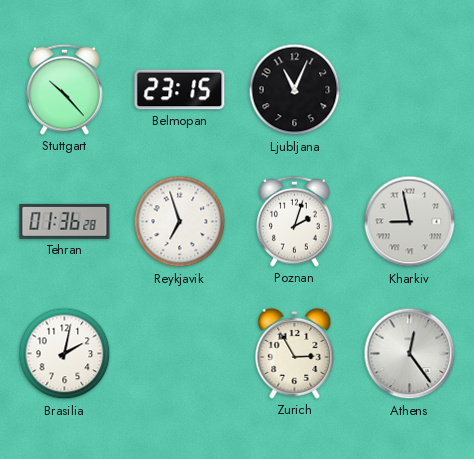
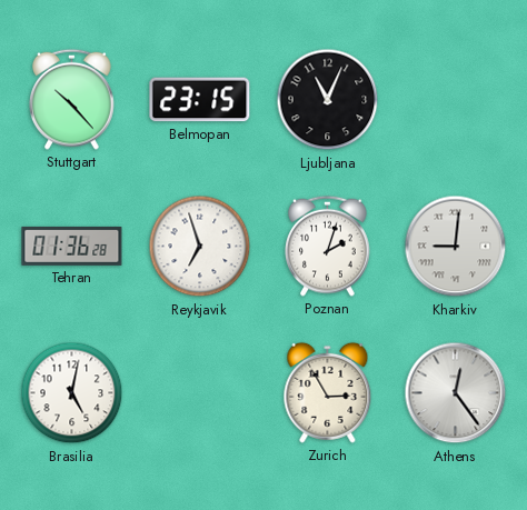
Kharkiv: 8:58 -> 9:01
Brasilia: 2:02 -> 5:02
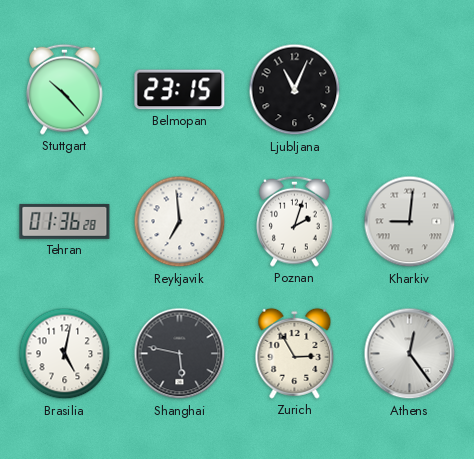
Reykjavik: 6:57 -> 6:59
Shanghai: none -> 5:47
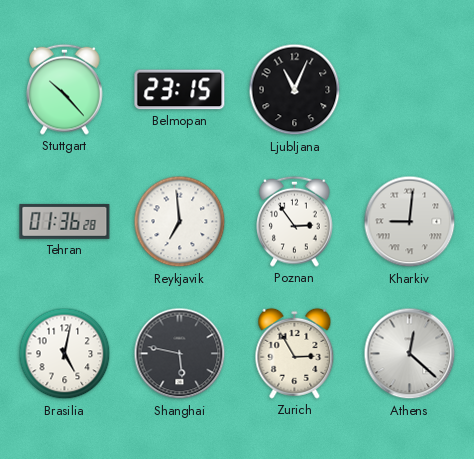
Poznan: 2:03 -> 2:54
Athens: 12:24 -> 12:22
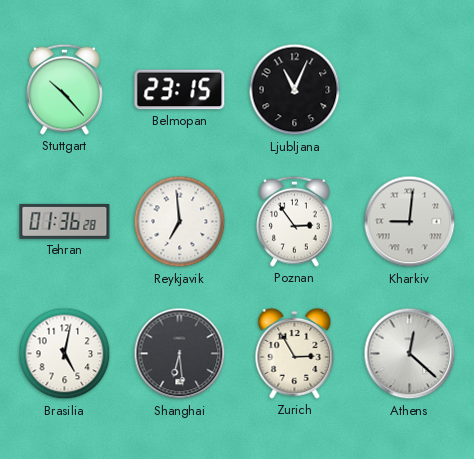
Shanghai: 5:47 -> 6:29
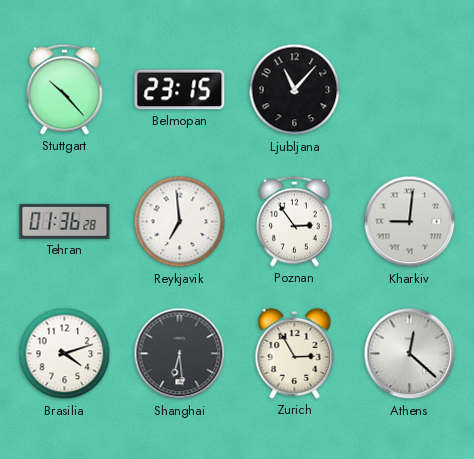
Ljubljana: 11:04 -> 11:07
Brasilia: 5:02 -> 4:12
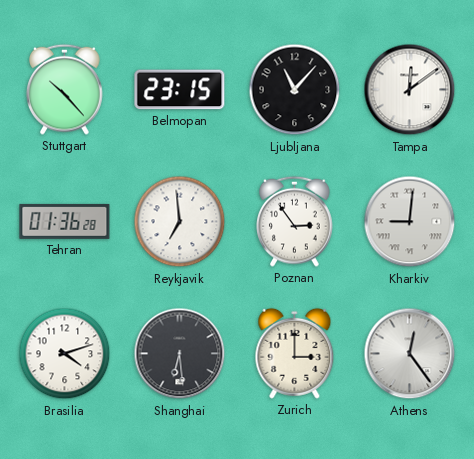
Tampa: none -> 12:09
Zurich: 2:55 -> 3:00
Athens: 12:22 -> 12:24
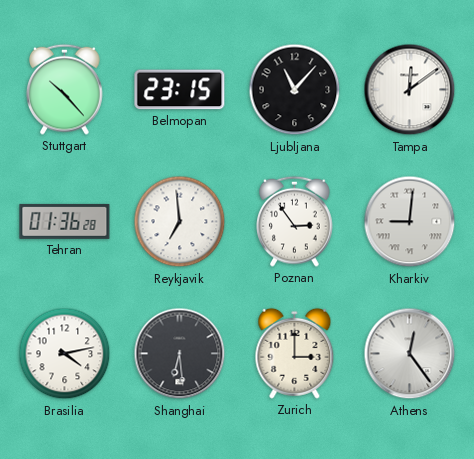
Brasilia: 4:12 -> 4:13
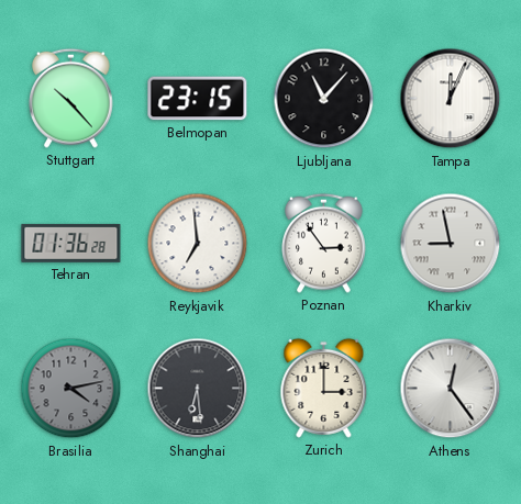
Tampa: 12:09 -> 12:04
Kharkiv: 9:01 -> 8:58
Brasilia dial: white -> grey
